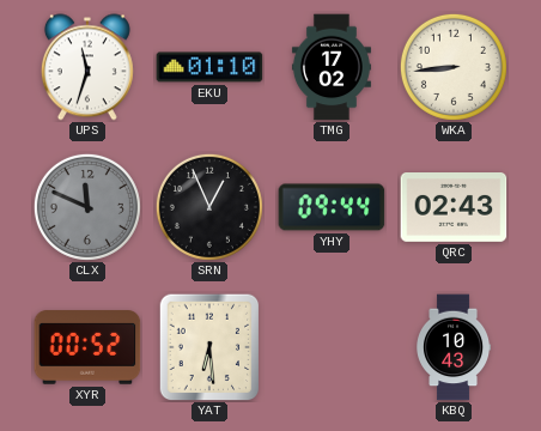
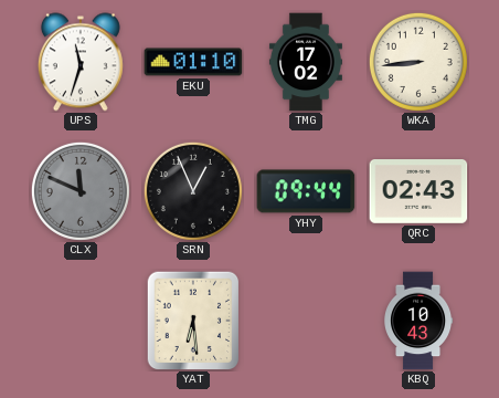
XYR: 00:52 -> none
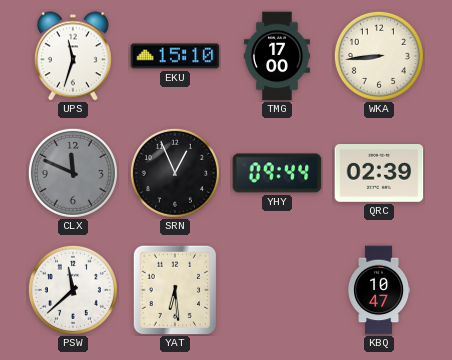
EKU: 01:10 -> 15:10
TMG: 17:02 -> 17:00
QRC: 02:43 -> 02:39
PSW: none -> 11:38
KBQ: 10:43 -> 10:47
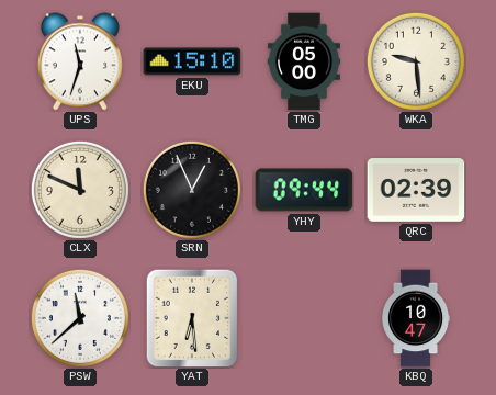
TMG: 17:00 -> 05:00
WKA: 8:44 -> 9:29
CLX dial: grey -> cream
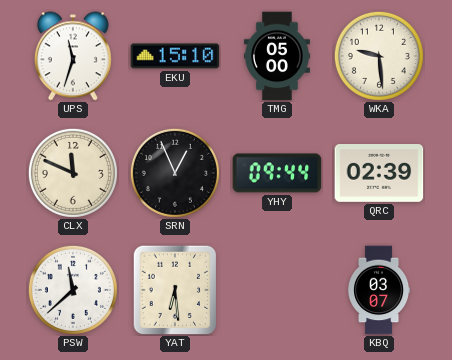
KBQ: 10:47 -> 03:07
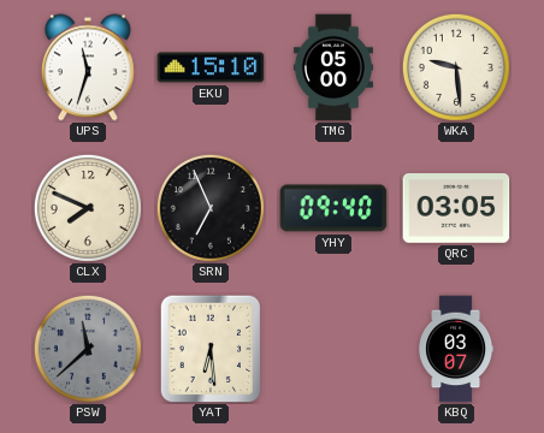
CLX: 11:49 -> 7:49
SRN: 12:56 -> 6:56
YHY: 09:44 -> 09:40
QRC: 02:39 -> 03:05
PSW dial: white -> grey
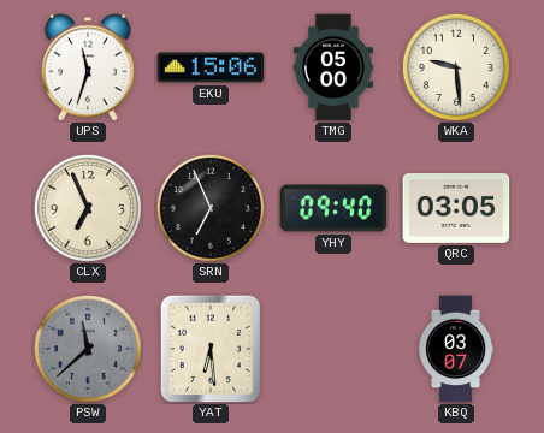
EKU: 15:10 -> 15:06
CLX: 7:49 -> 6:56
